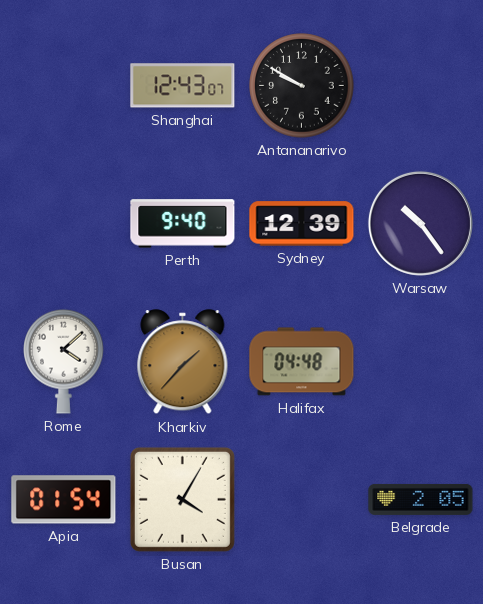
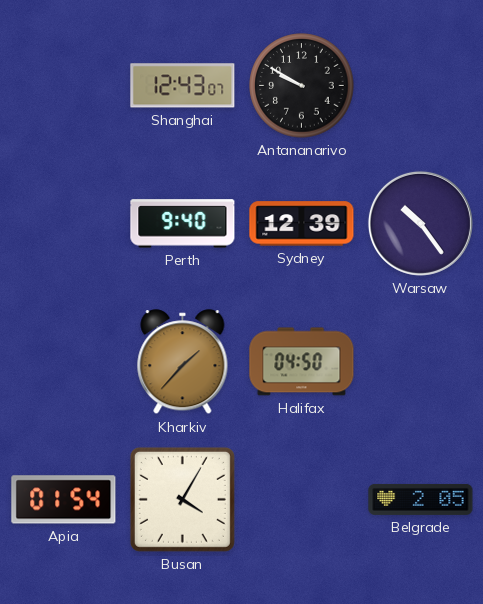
Rome: 4:08 -> none
Halifax: 04:48 -> 04:50
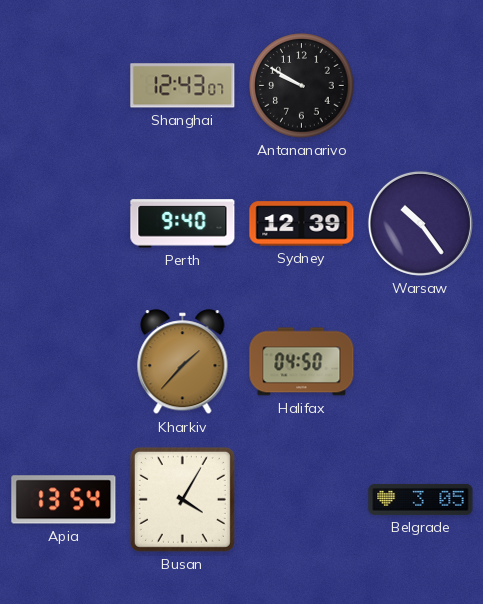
Apia: 01:54 -> 13:54
Belgrade: 2:05 -> 3:05
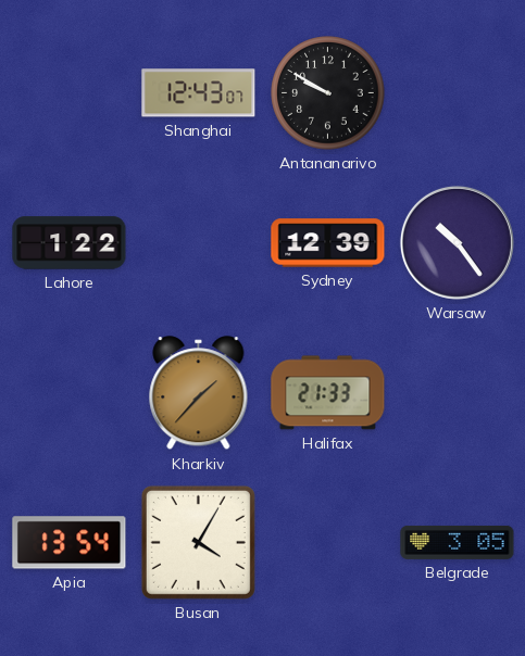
Lahore: none -> 1:22
Perth: 9:40 -> none
Halifax: 04:50 -> 21:33
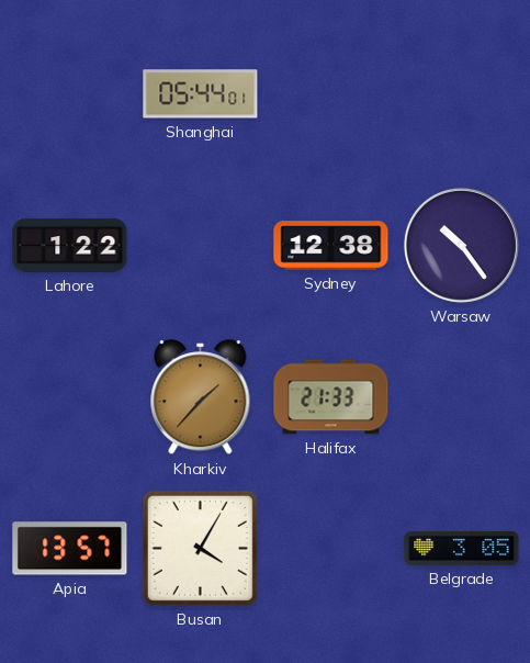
Shanghai: 12:43 -> 05:44
Antananarivo: 9:50 -> none
Sydney: 12:39 -> 12:38
Apia: 13:54 -> 13:57
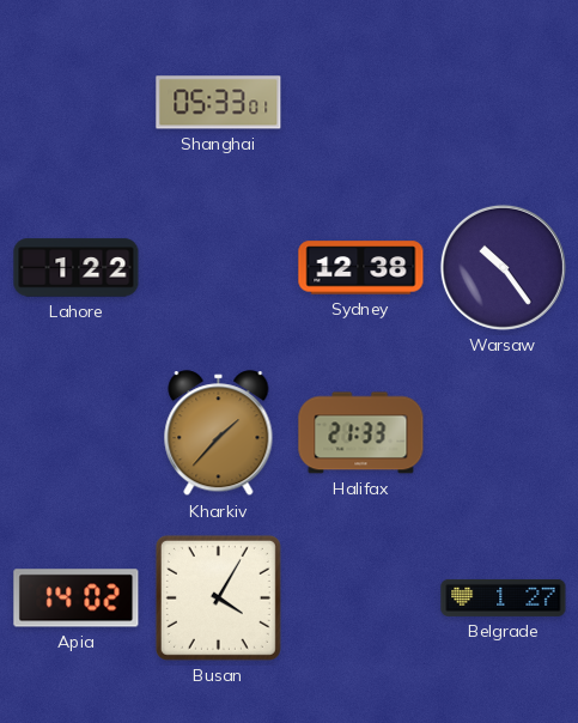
Shanghai: 05:44 -> 05:33
Apia: 13:57 -> 14:02
Belgrade: 3:05 -> 1:27
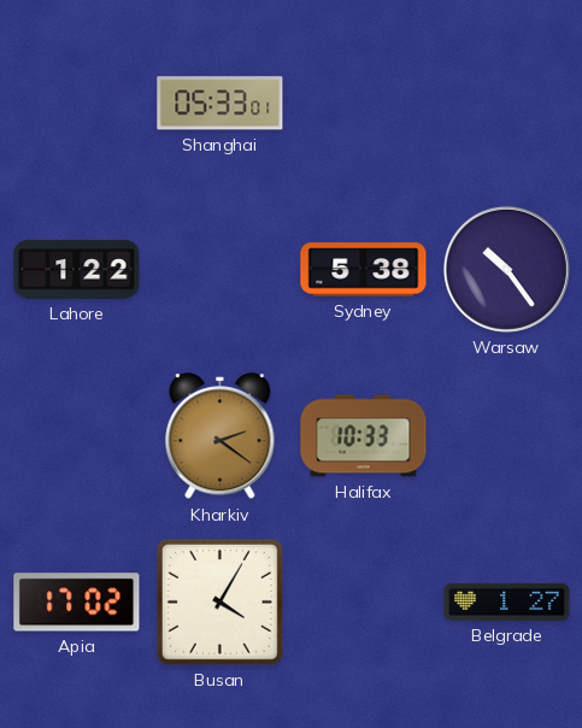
Sydney: 12:38 -> 5:38
Kharkiv: 1:37 -> 2:21
Halifax: 21:33 -> 10:33
Apia: 14:02 -> 17:02
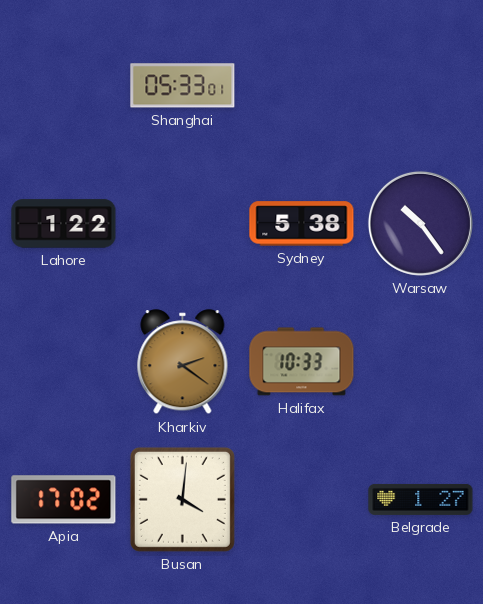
Busan: 4:05 -> 4:01
